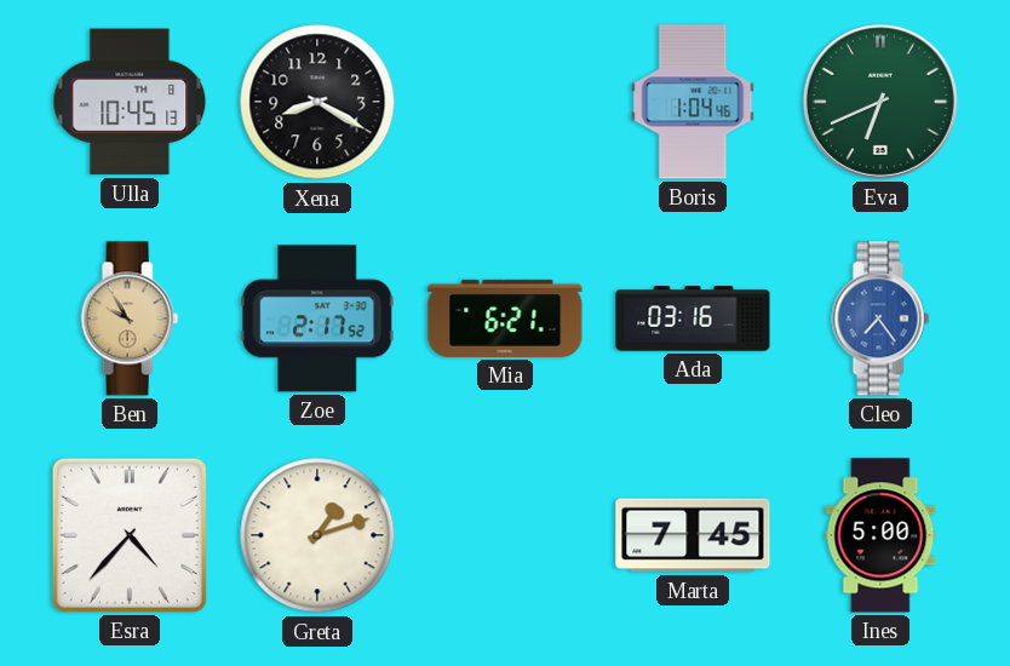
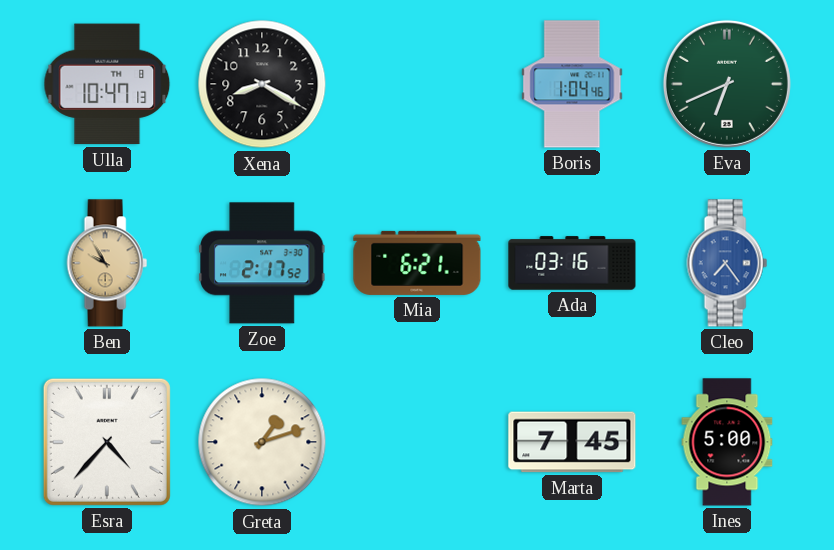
Ulla: 10:45 -> 10:47
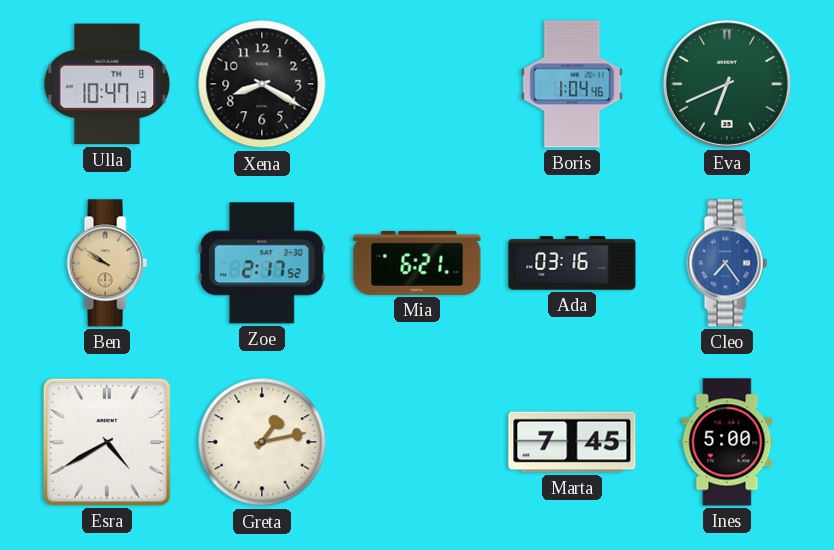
Ben: 9:55 -> 9:51
Esra: 4:37 -> 4:40
Greta: 1:12 -> 1:13
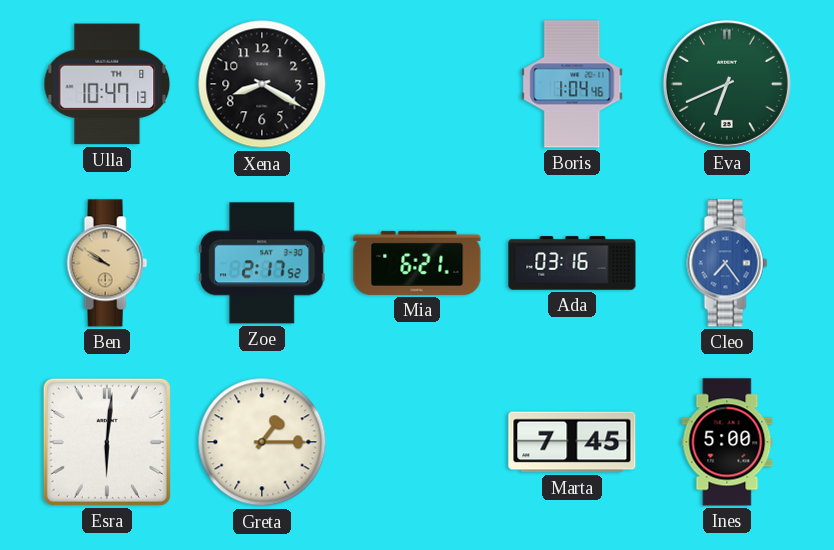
Esra: 4:40 -> 6:01
Greta: 1:13 -> 1:15
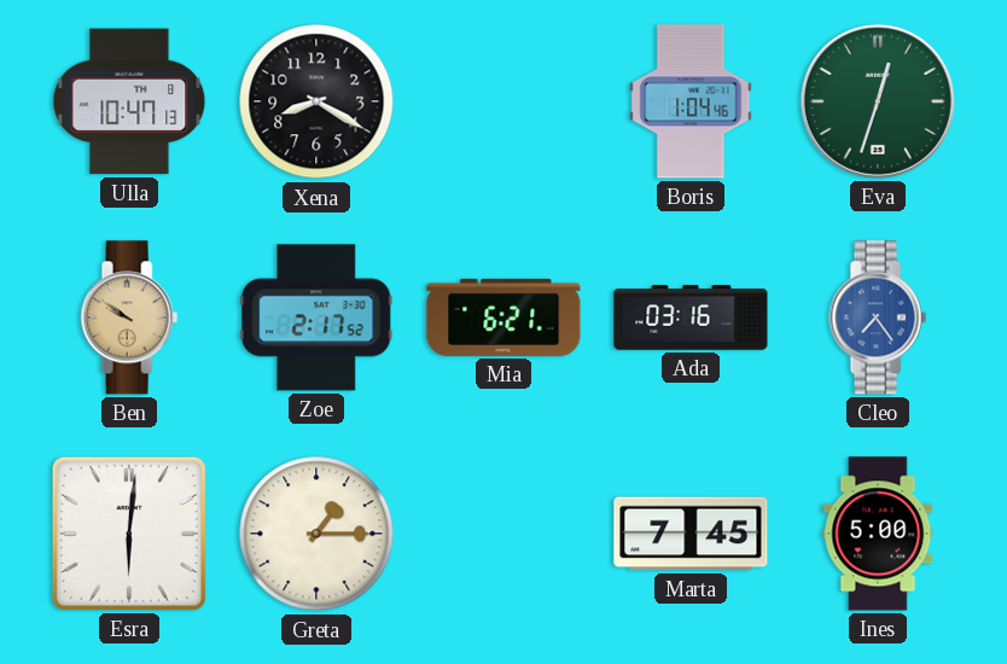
Eva: 6:41 -> 12:33
